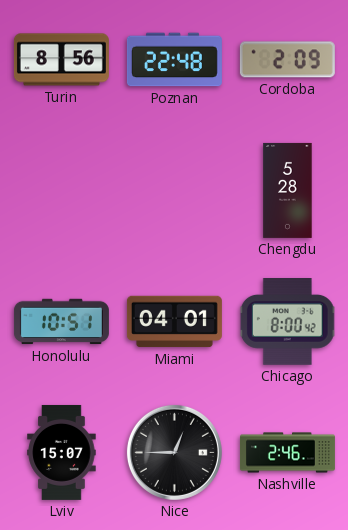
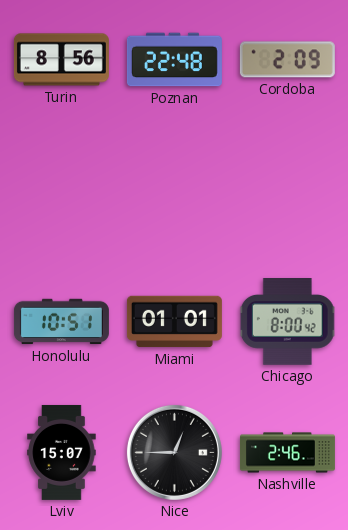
Chengdu: 5:28 -> none
Miami: 04:01 -> 01:01
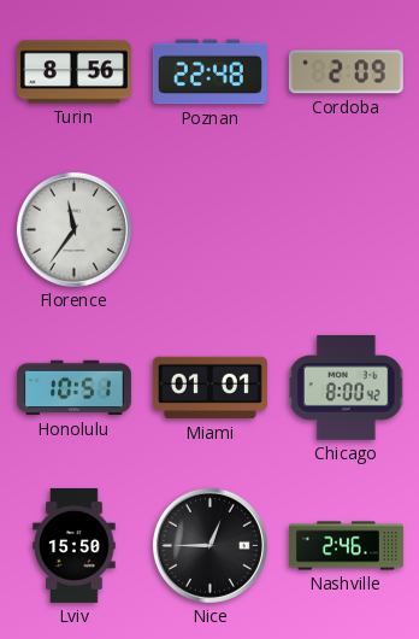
Florence: none -> 11:36
Lviv: 15:07 -> 15:50
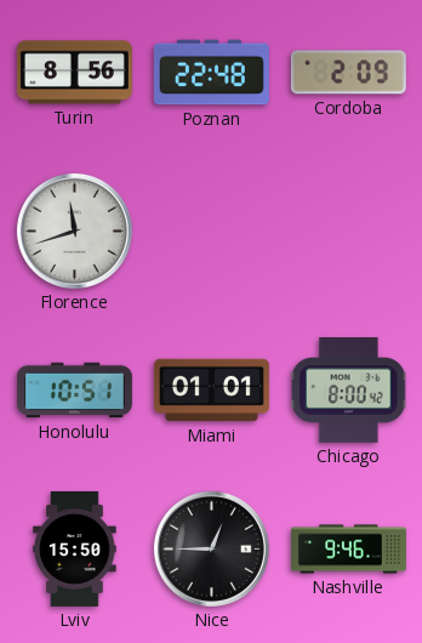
Florence: 11:36 -> 11:42
Nashville: 2:46 -> 9:46
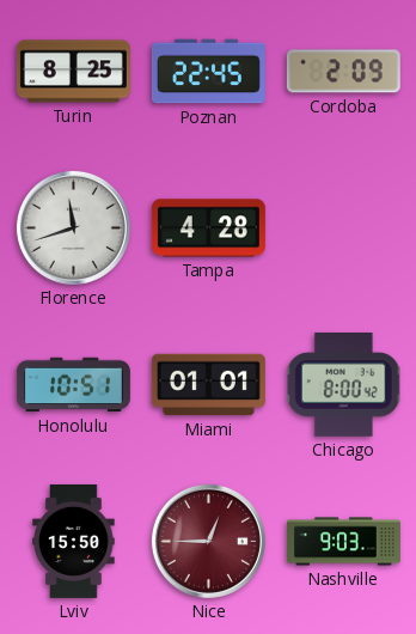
Turin: 8:56 -> 8:25
Poznan: 22:48 -> 22:45
Tampa: none -> 4:28
Nice dial: black -> burgundy
Nashville: 9:46 -> 9:03
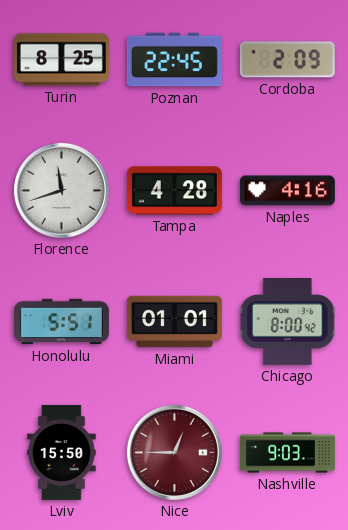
Naples: none -> 4:16
Honolulu: 10:51 -> 5:51
